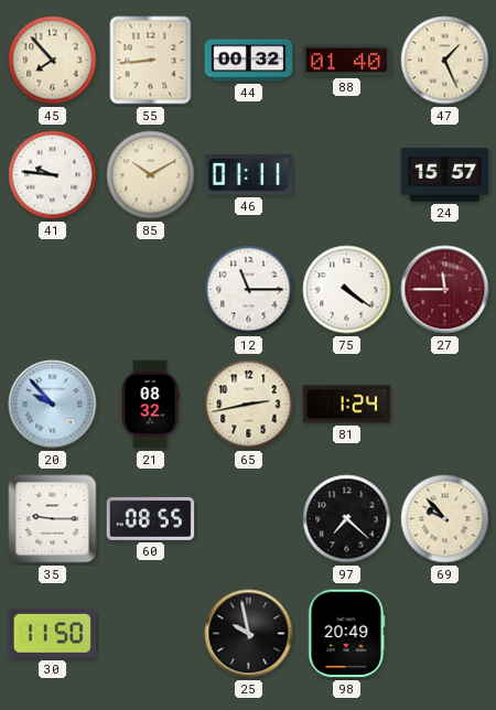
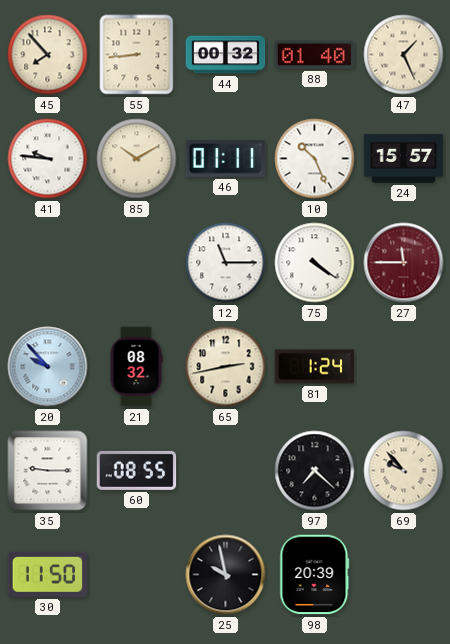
10: none -> 10:26
98: 20:49 -> 20:39
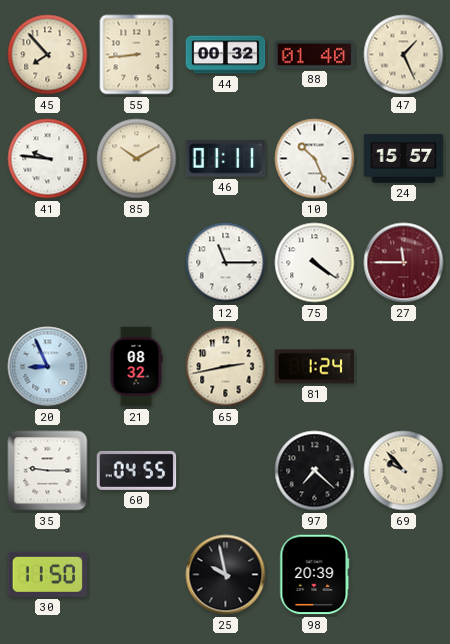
20: 9:53 -> 8:56
60: 08:55 -> 04:55
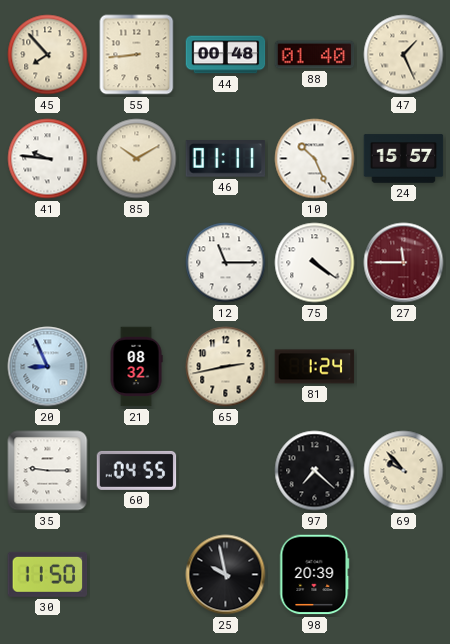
44: 00:32 -> 00:48
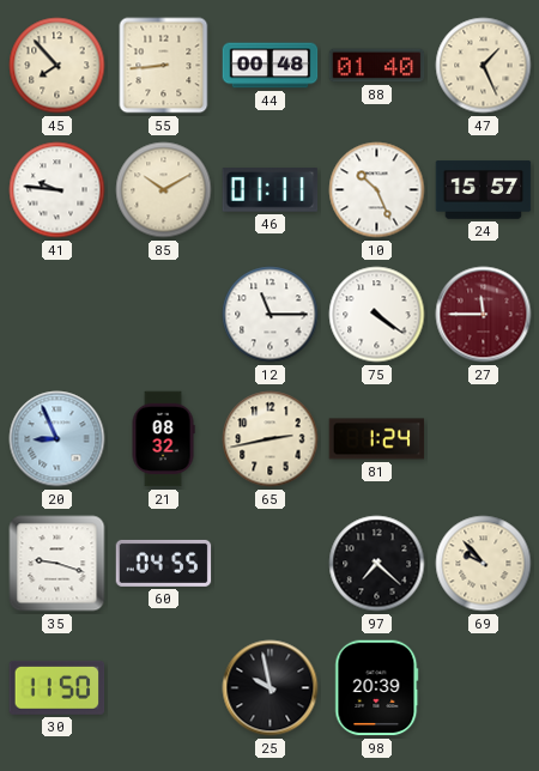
35: 9:15 -> 9:18
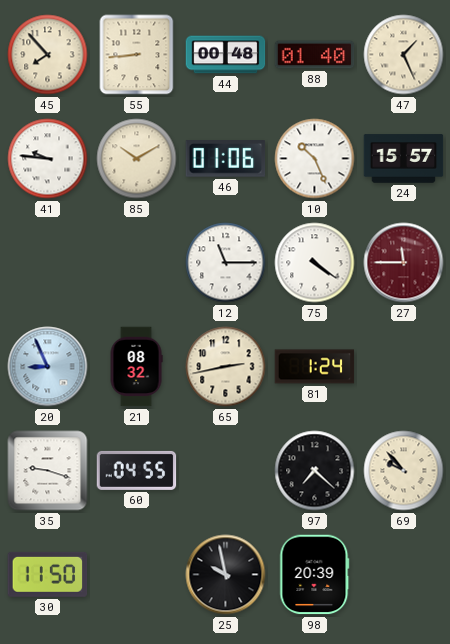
46: 01:11 -> 01:06
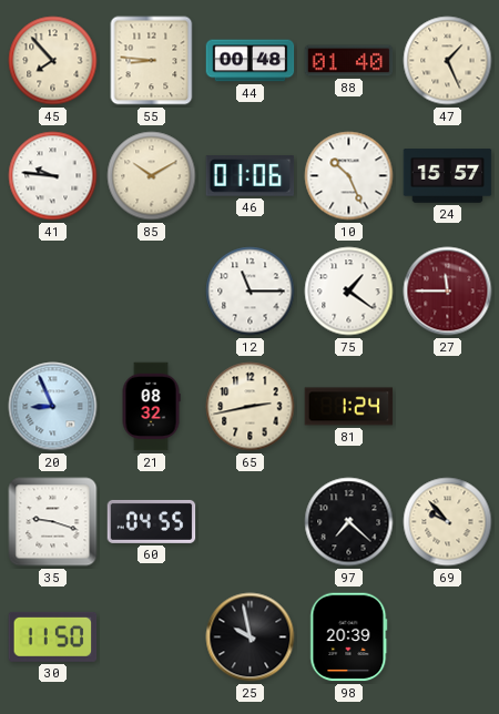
55: 8:44 -> 8:46
75: 4:21 -> 1:21
